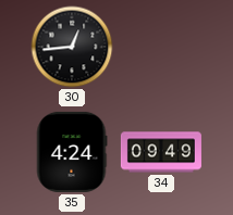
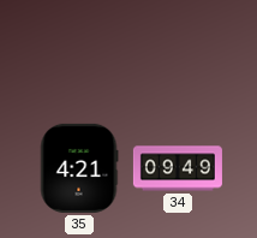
30: 12:44 -> none
35: 4:24 -> 4:21
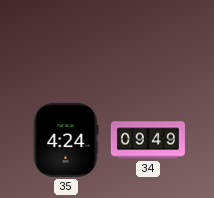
35: 4:21 -> 4:24
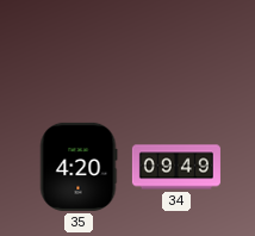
35: 4:24 -> 4:20
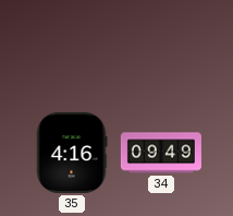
35: 4:20 -> 4:16
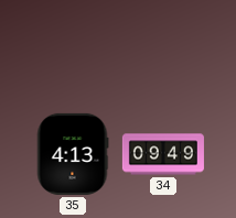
35: 4:16 -> 4:13
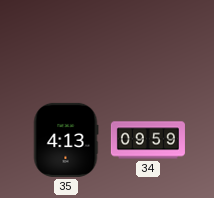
34: 09:49 -> 09:59
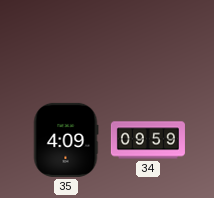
35: 4:13 -> 4:09
